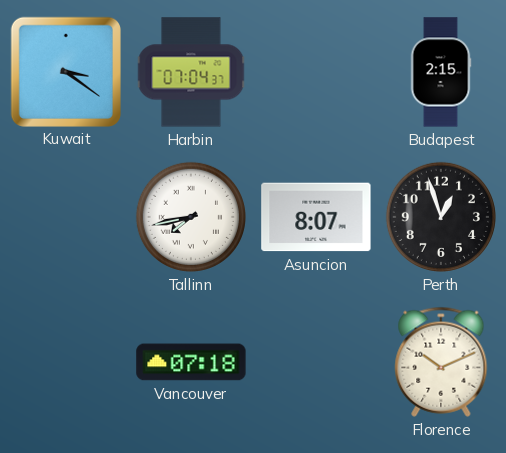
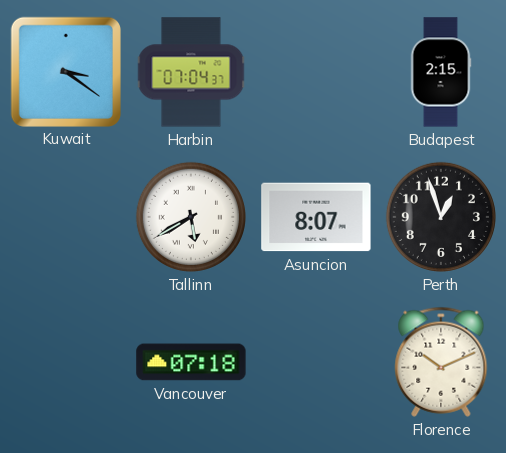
Tallinn: 7:43 -> 5:40
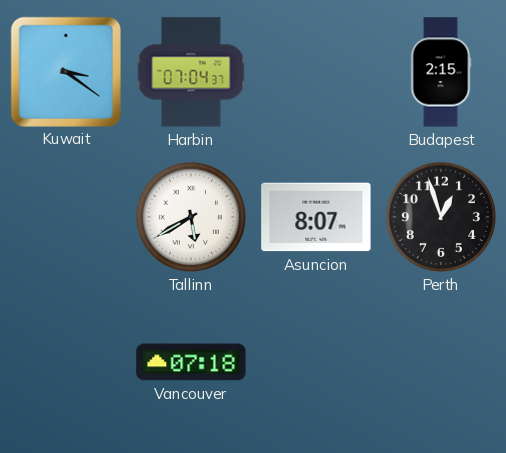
Florence: 10:11 -> none
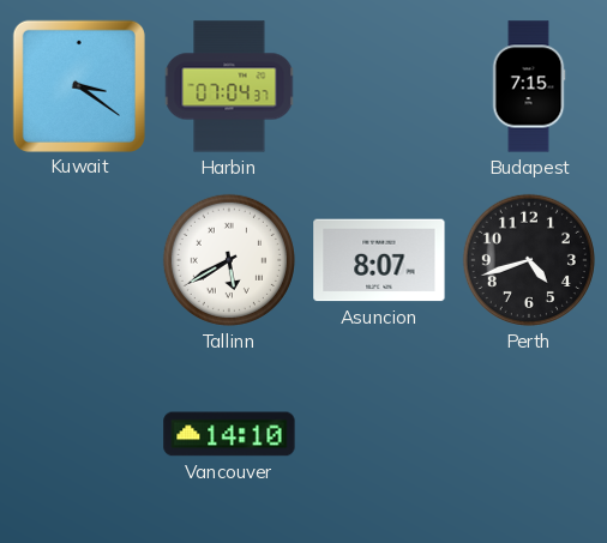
Budapest: 2:15 -> 7:15
Perth: 12:57 -> 4:42
Vancouver: 07:18 -> 14:10
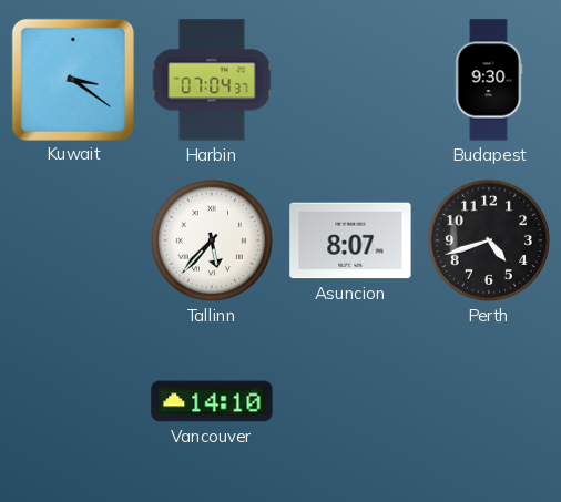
Budapest: 7:15 -> 9:30
Tallinn: 5:40 -> 5:37
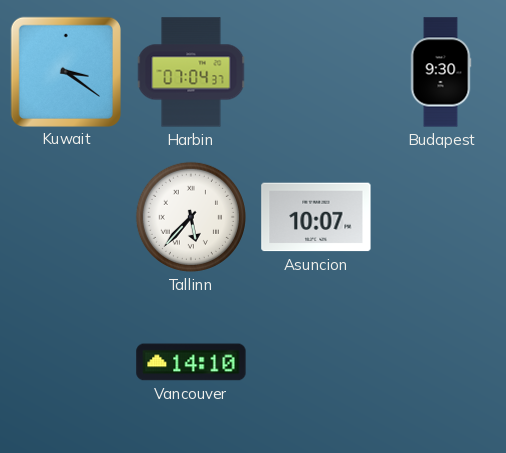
Asuncion: 8:07 -> 10:07
Perth: 4:42 -> none
